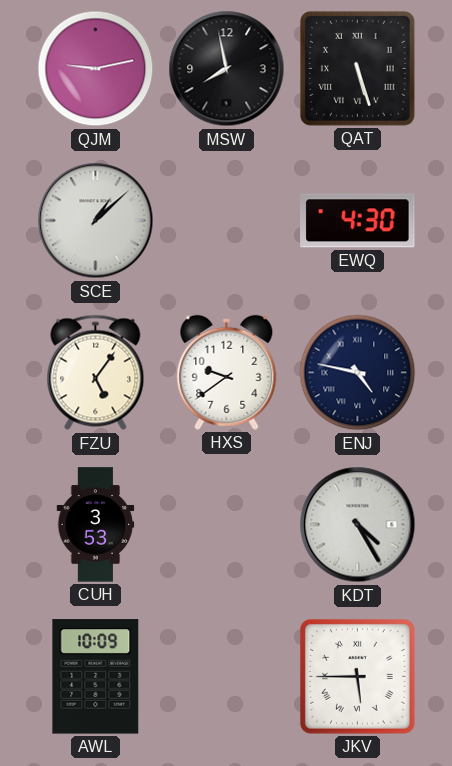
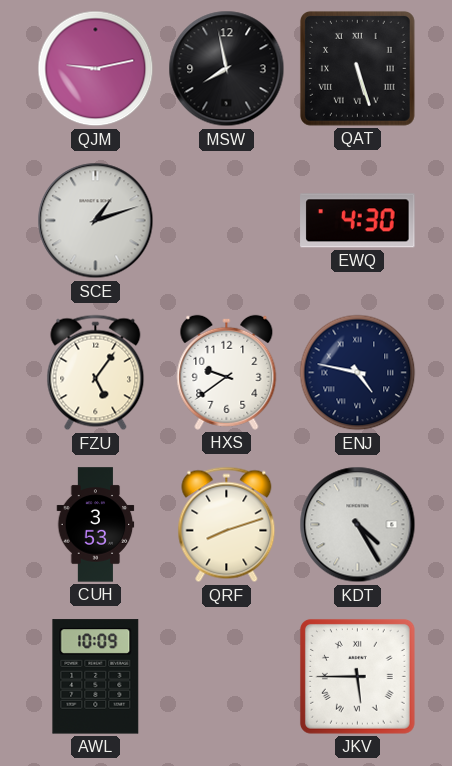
SCE: 1:08 -> 1:12
QRF: none -> 8:12
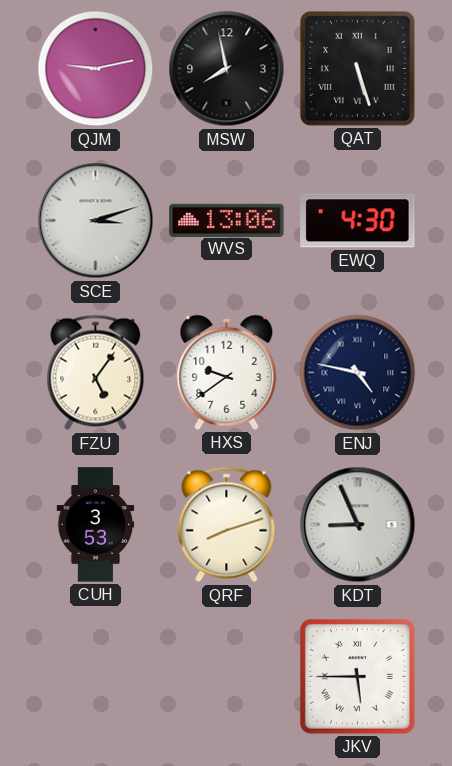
SCE: 1:12 -> 3:12
WVS: none -> 13:06
KDT: 4:25 -> 8:56
AWL: 10:09 -> none
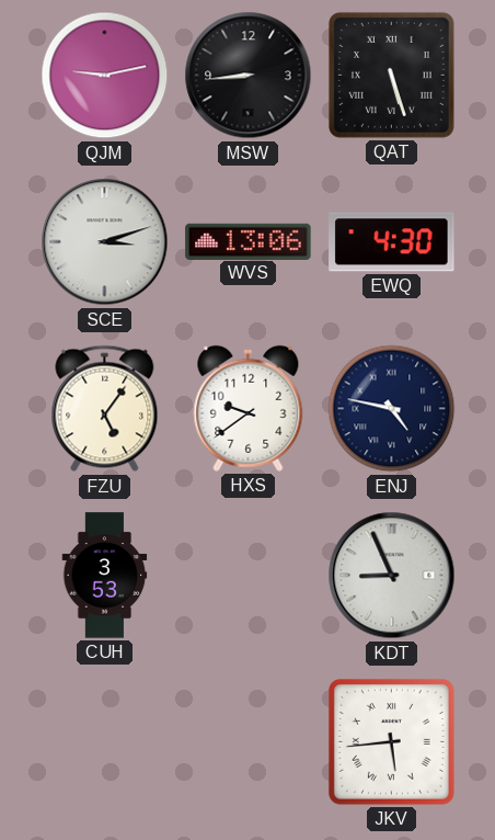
MSW: 7:58 -> 8:44
QRF: 8:12 -> none
JKV: 5:45 -> 5:44
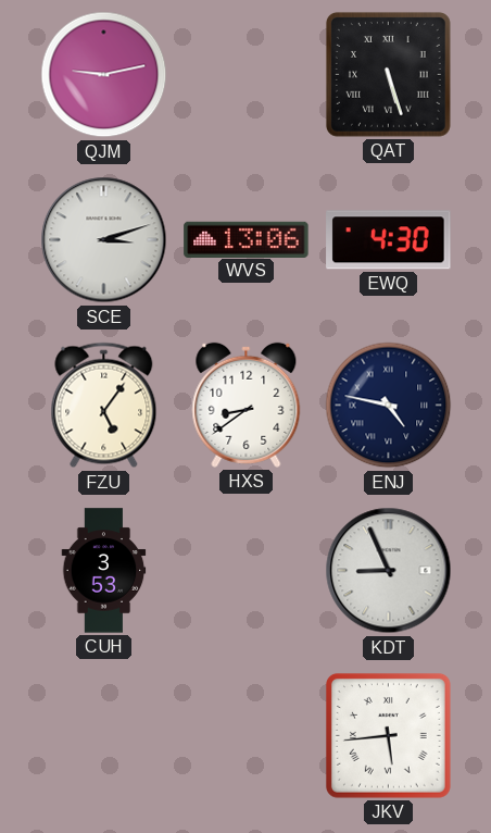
MSW: 8:44 -> none
HXS: 9:39 -> 8:39
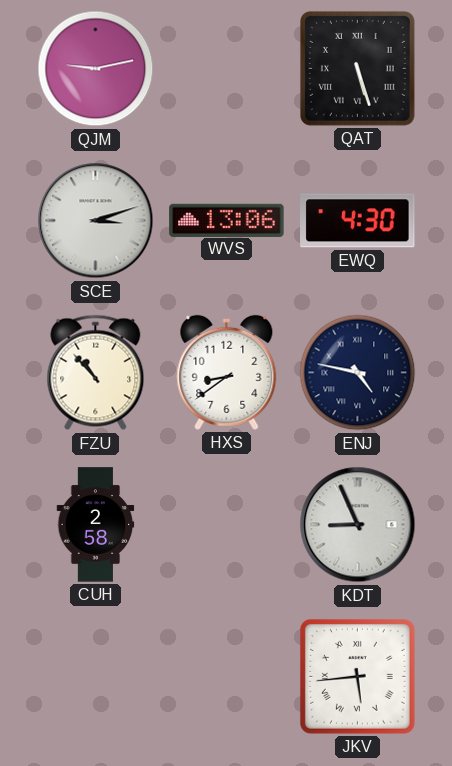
FZU: 5:06 -> 10:53
CUH: 3:53 -> 2:58
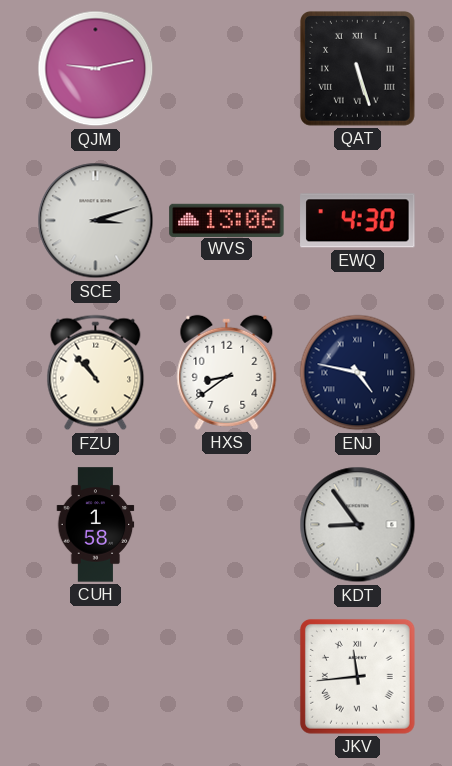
CUH: 2:58 -> 1:58
KDT: 8:56 -> 8:54
JKV: 5:44 -> 11:44
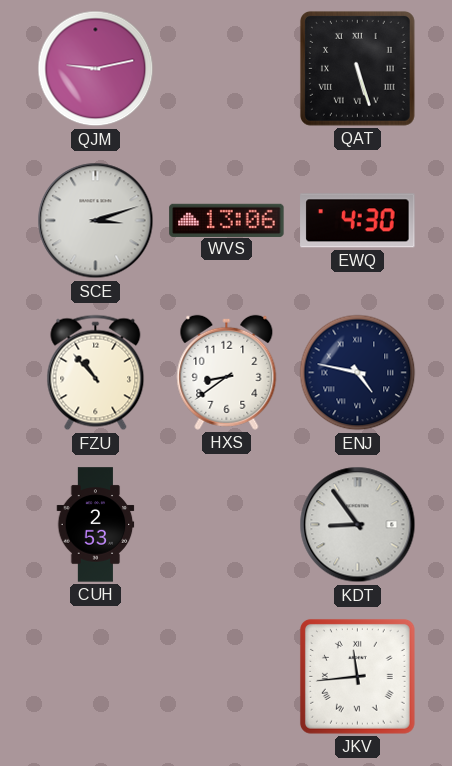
CUH: 1:58 -> 2:53
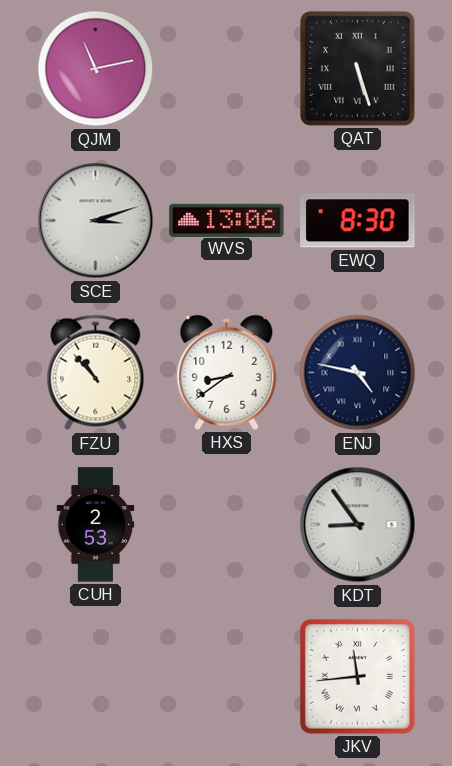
QJM: 9:13 -> 11:13
EWQ: 4:30 -> 8:30
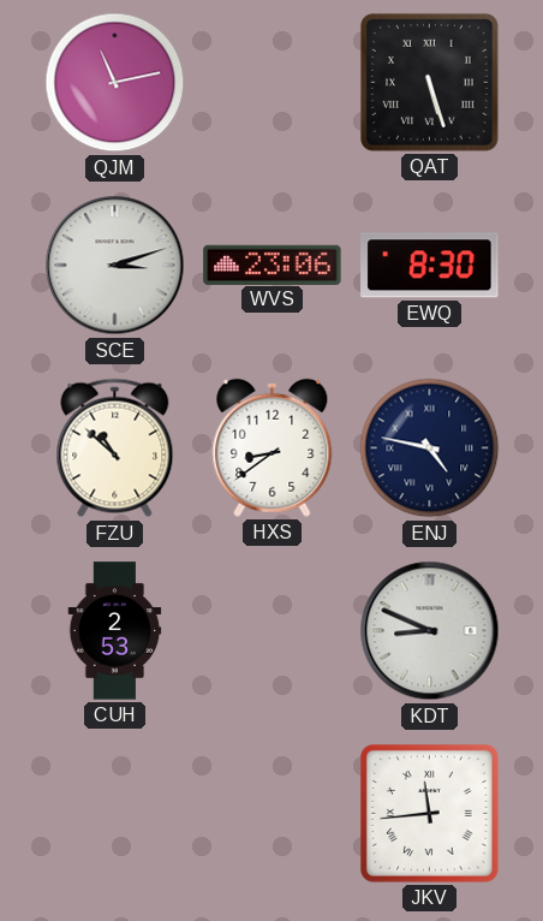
WVS: 13:06 -> 23:06
FZU: 10:53 -> 10:52
KDT: 8:54 -> 8:49
